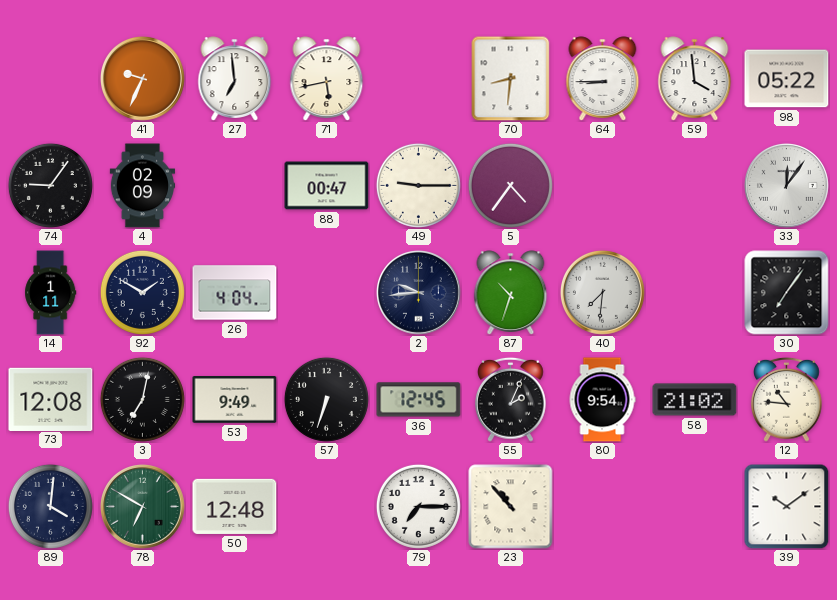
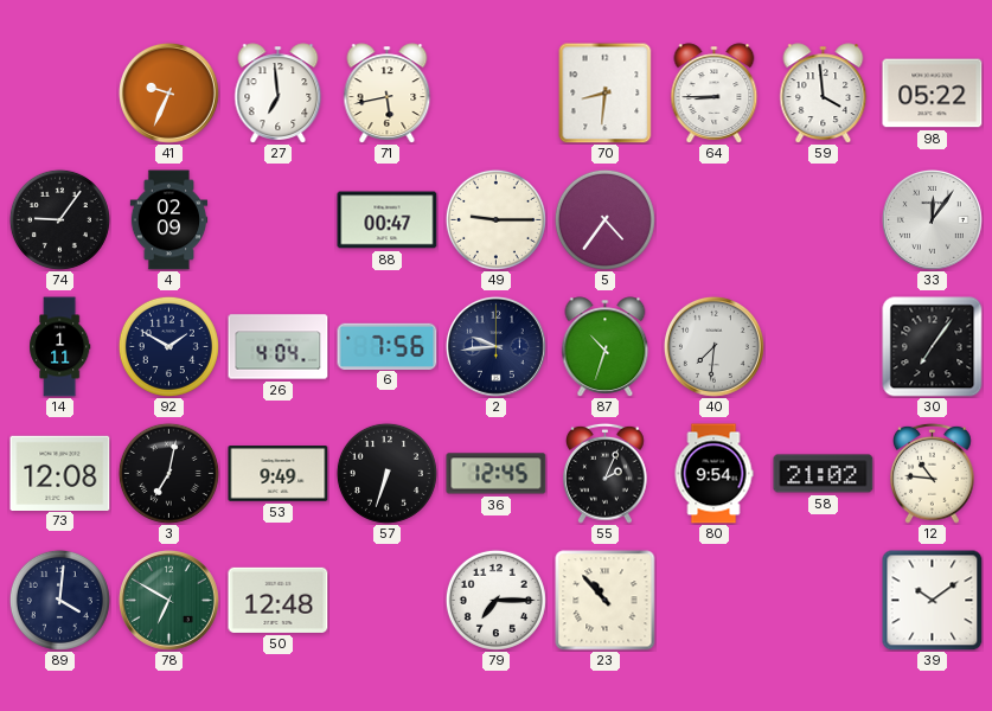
6: none -> 7:56
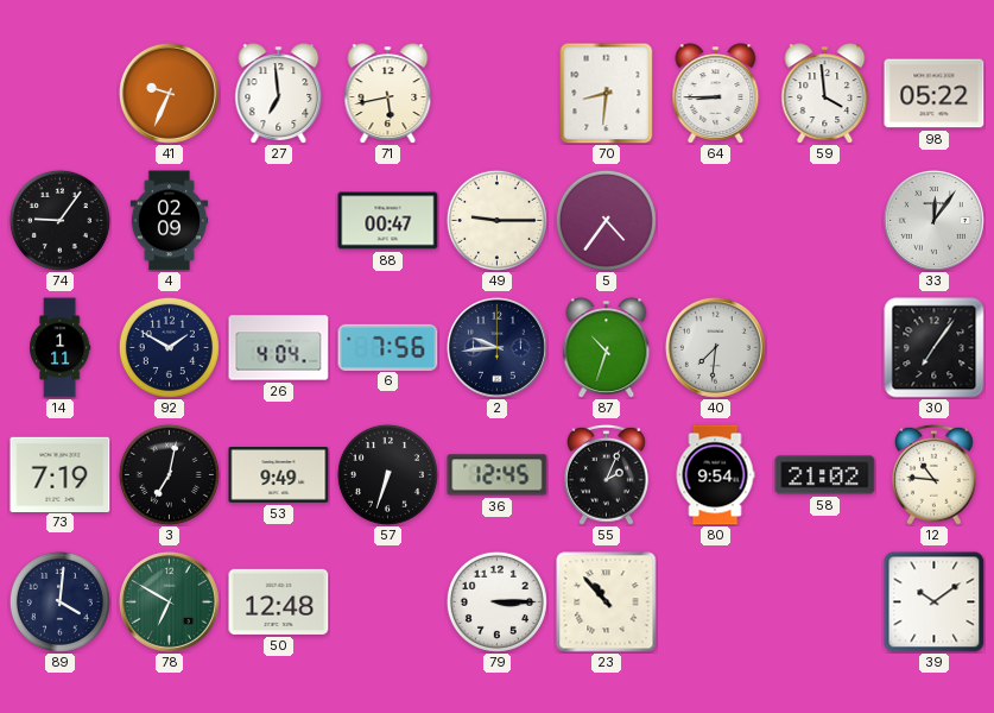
73: 12:08 -> 7:19
79: 7:15 -> 3:15
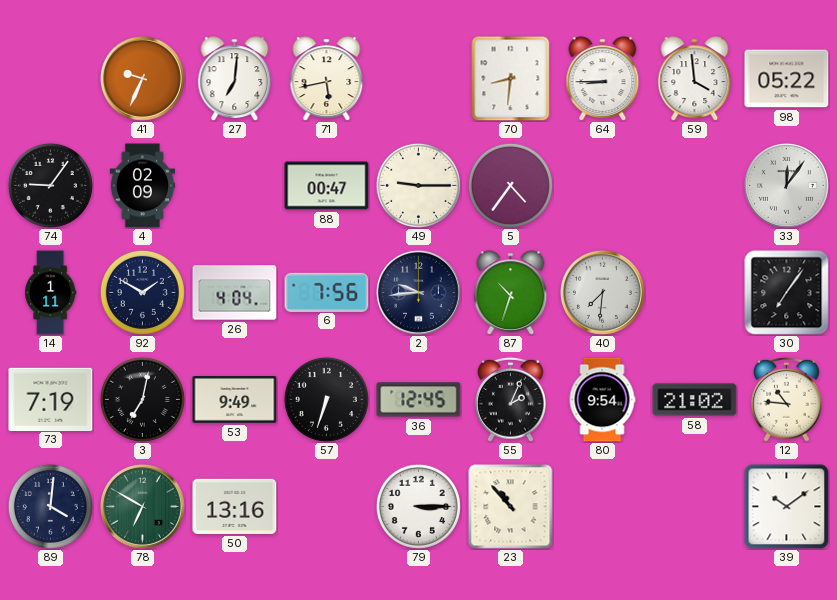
27: 6:59 -> 7:01
50: 12:48 -> 13:16
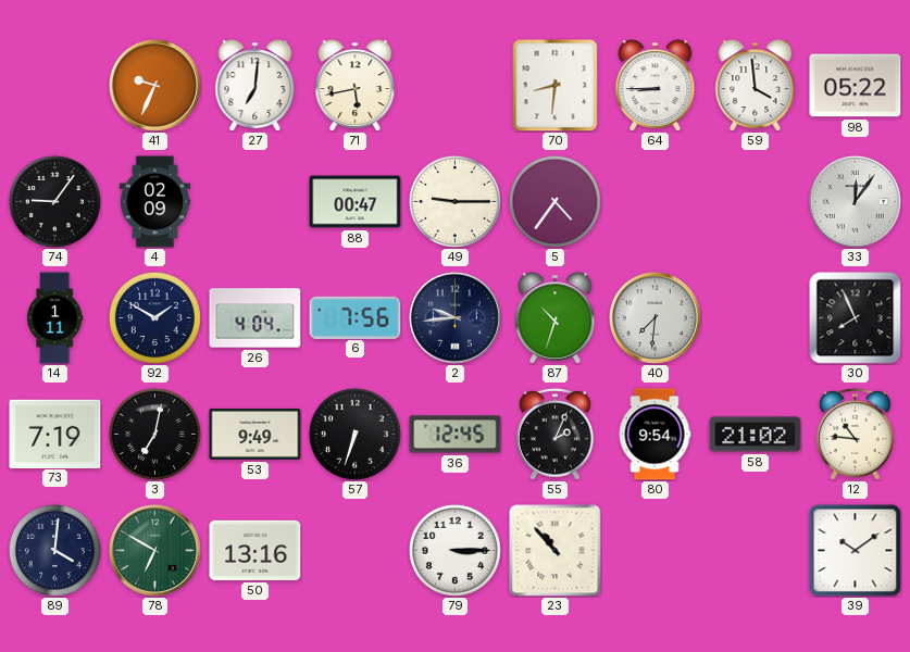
30: 7:06 -> 7:56
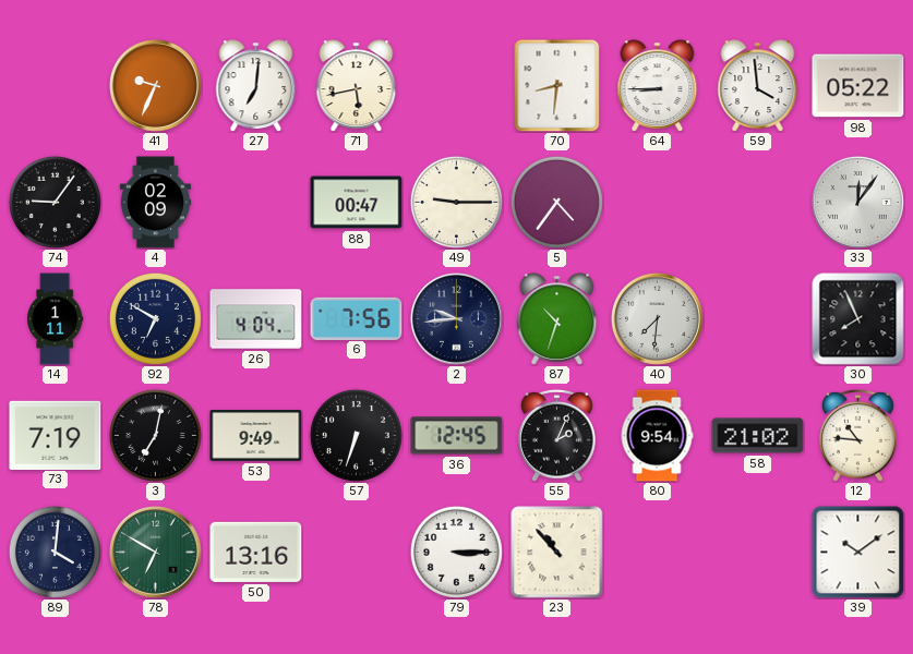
92: 1:50 -> 6:50
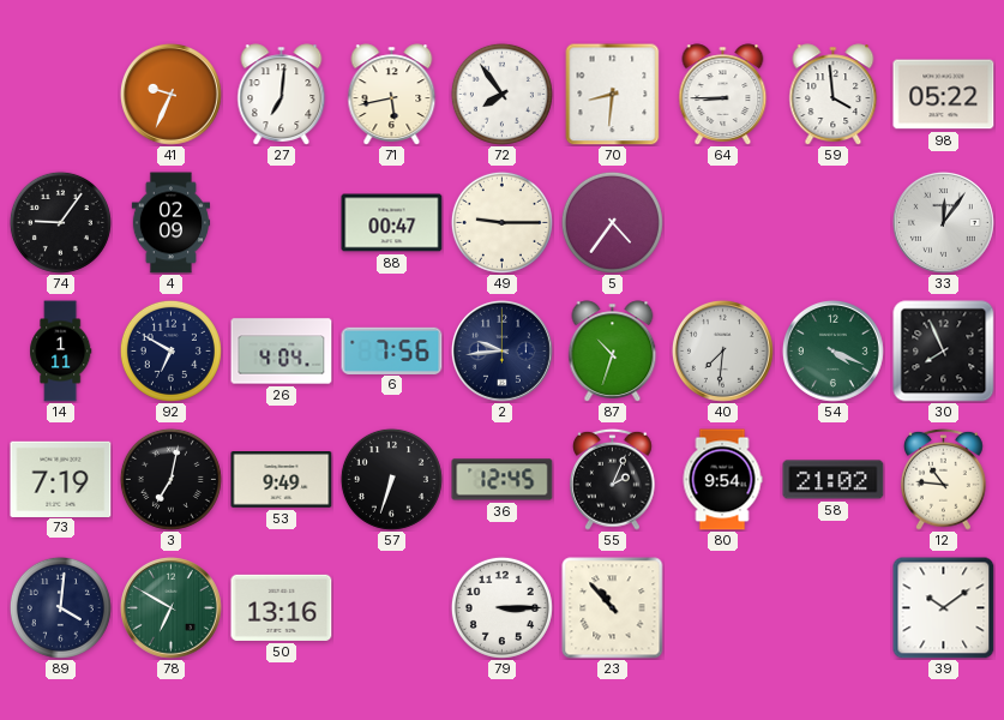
72: none -> 7:54
54: none -> 4:19
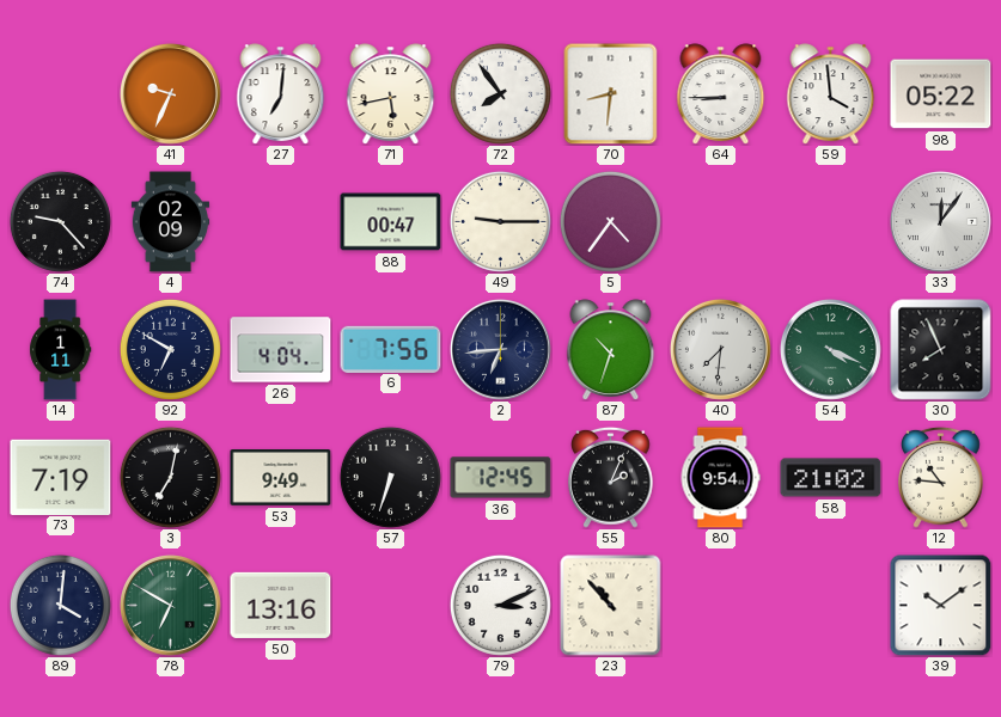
74: 9:06 -> 9:23
2: 9:44 -> 6:44
79: 3:15 -> 3:11
